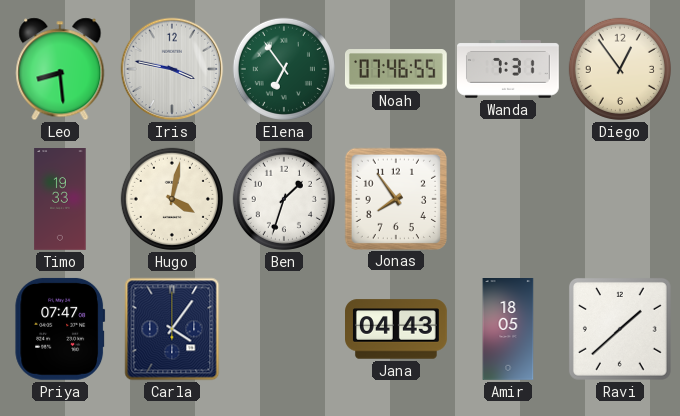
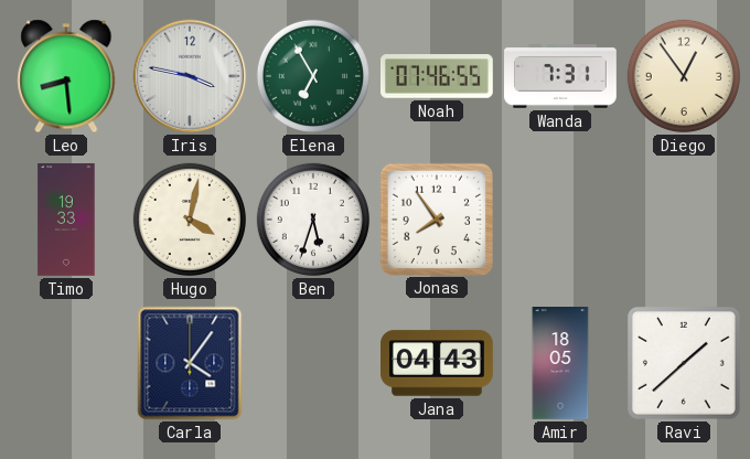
Elena: 6:54 -> 6:55
Ben: 1:33 -> 5:33
Priya: 07:47 -> none
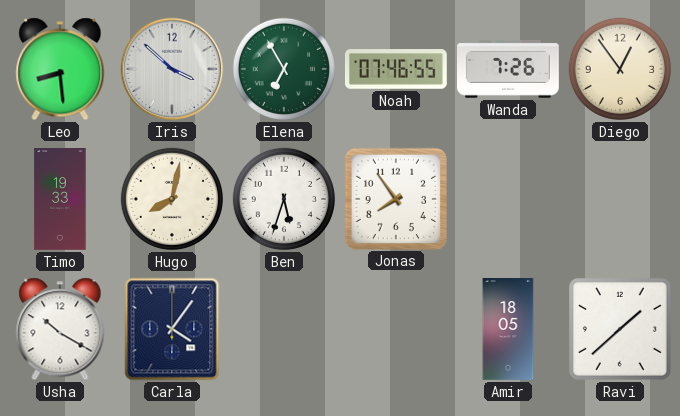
Iris: 3:47 -> 3:52
Wanda: 7:31 -> 7:26
Hugo: 4:02 -> 8:02
Usha: none -> 10:20
Jana: 04:43 -> none
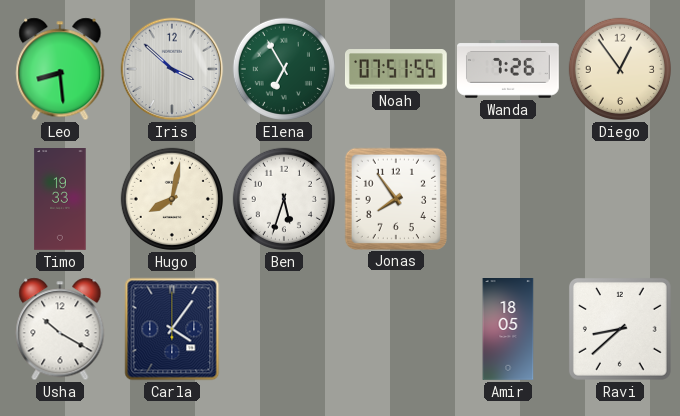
Noah: 07:46 -> 07:51
Ravi: 1:38 -> 8:38
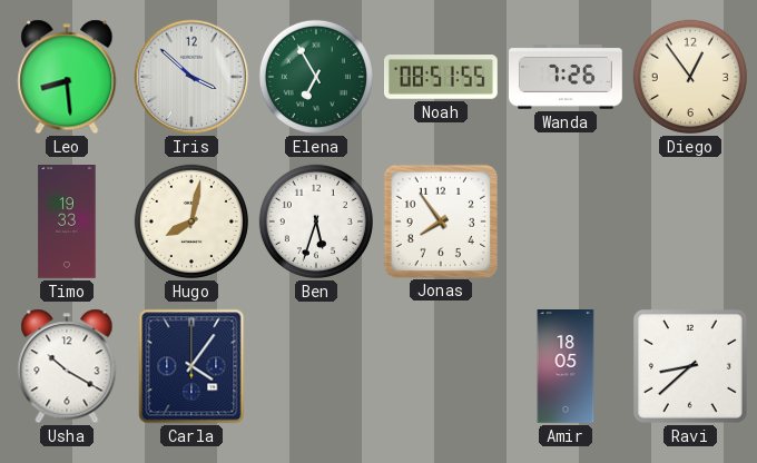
Noah: 07:51 -> 08:51
